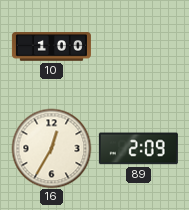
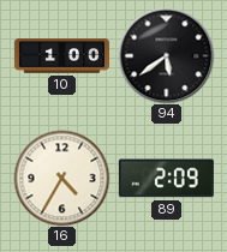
94: none -> 5:39
16: 12:35 -> 4:35
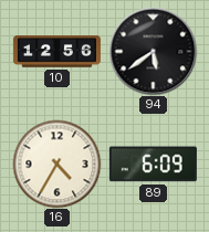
10: 1:00 -> 12:56
89: 2:09 -> 6:09
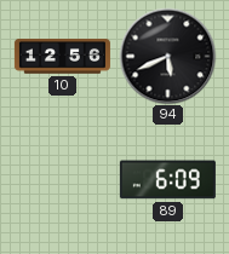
94: 5:39 -> 5:41
16: 4:35 -> none
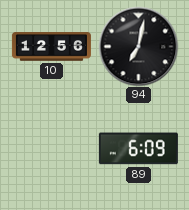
94: 5:41 -> 7:02
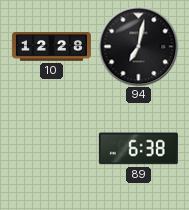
10: 12:56 -> 12:28
89: 6:09 -> 6:38
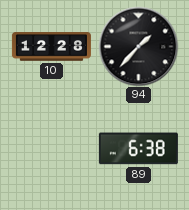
94: 7:02 -> 1:37
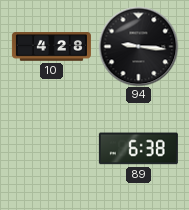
10: 12:28 -> 4:28
94: 1:37 -> 9:16
